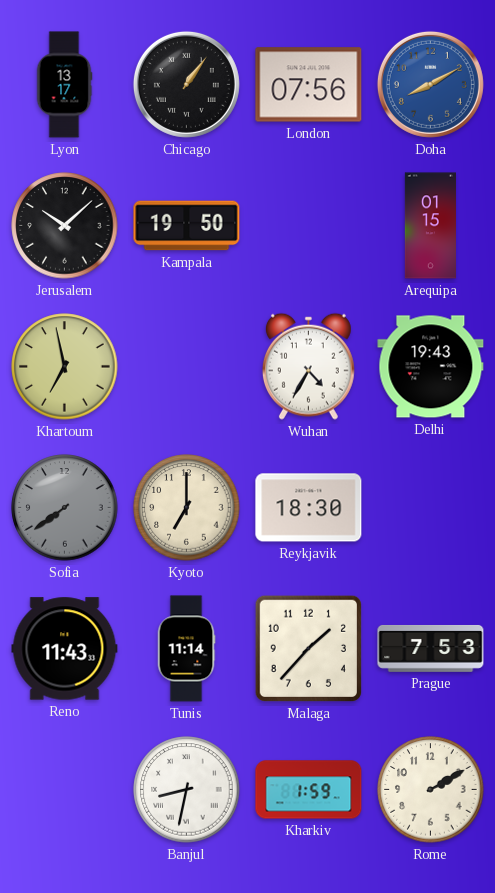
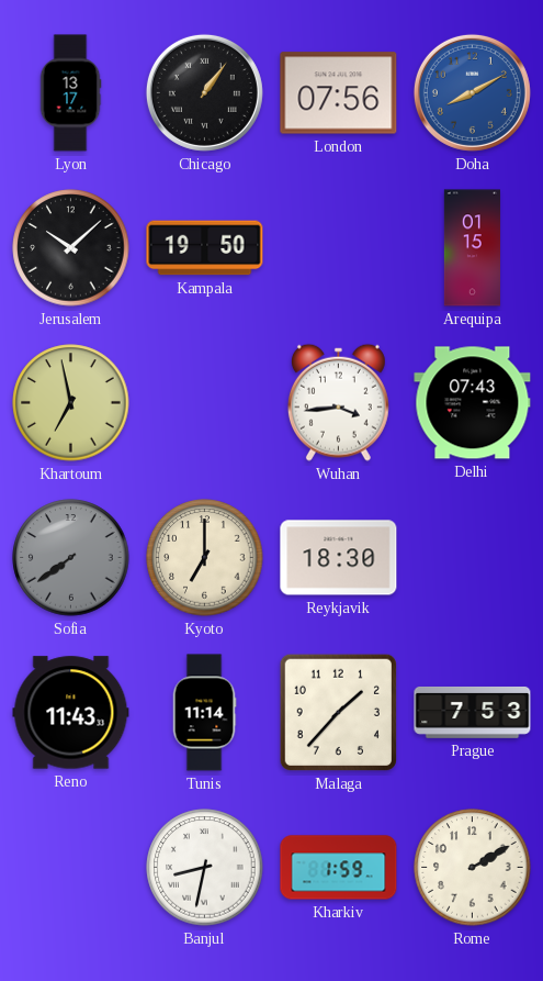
Wuhan: 4:35 -> 3:44
Delhi: 19:43 -> 07:43
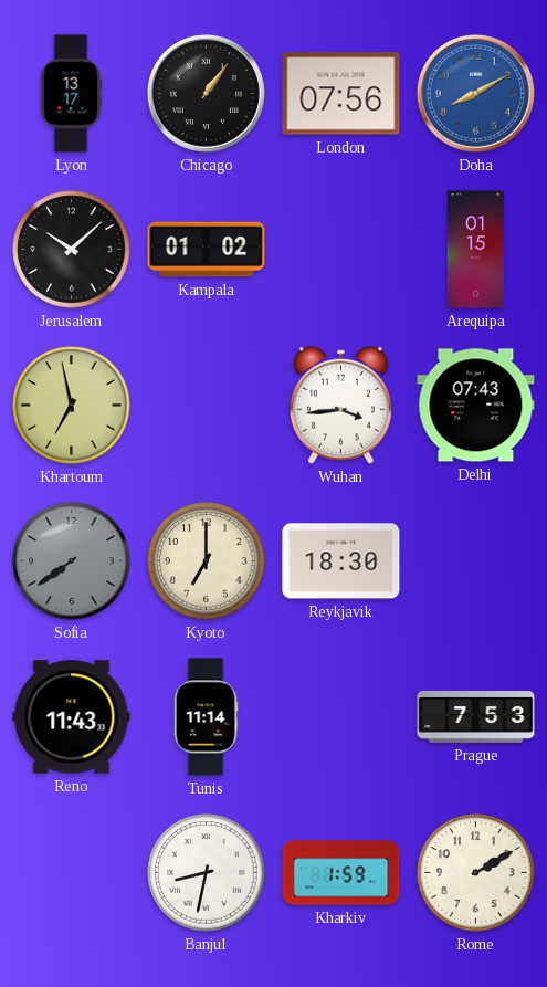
Kampala: 19:50 -> 01:02
Malaga: 1:37 -> none
